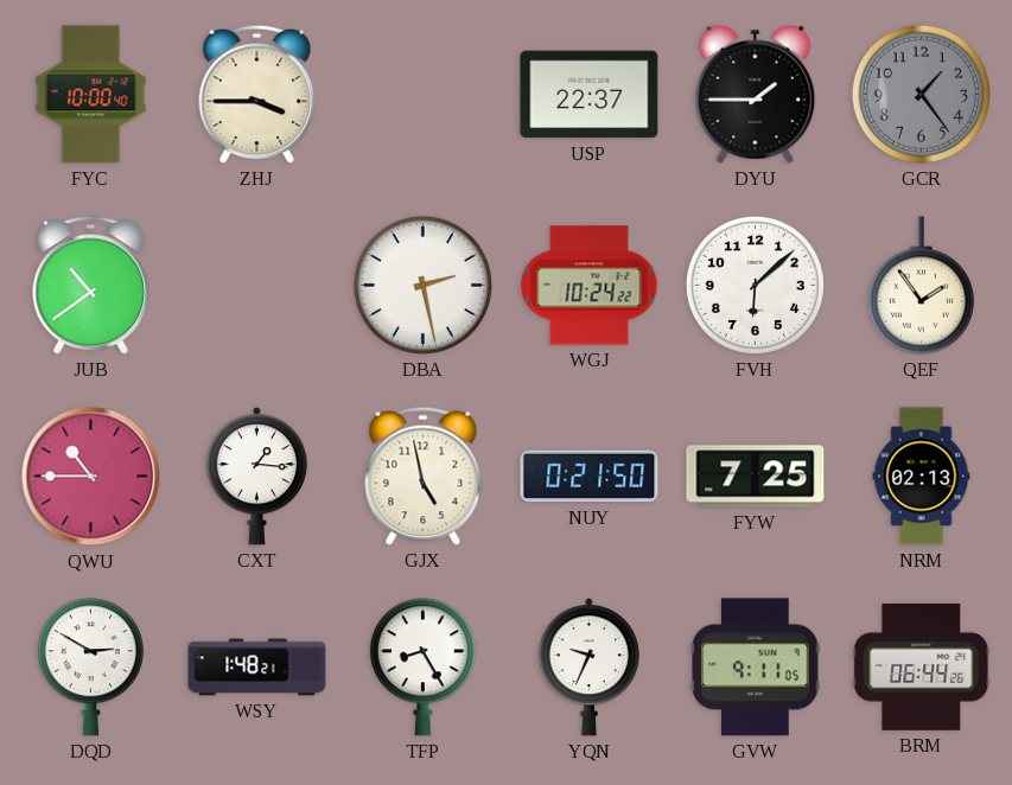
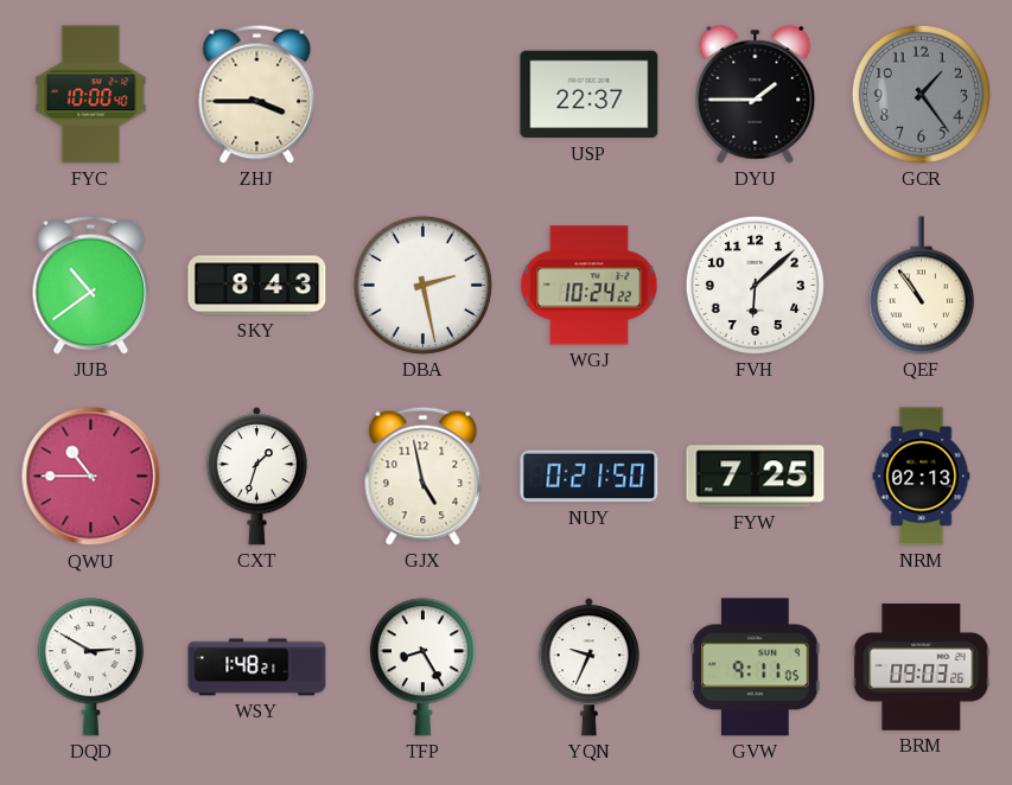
SKY: none -> 8:43
QEF: 1:54 -> 10:54
CXT: 1:16 -> 1:33
BRM: 06:44 -> 09:03
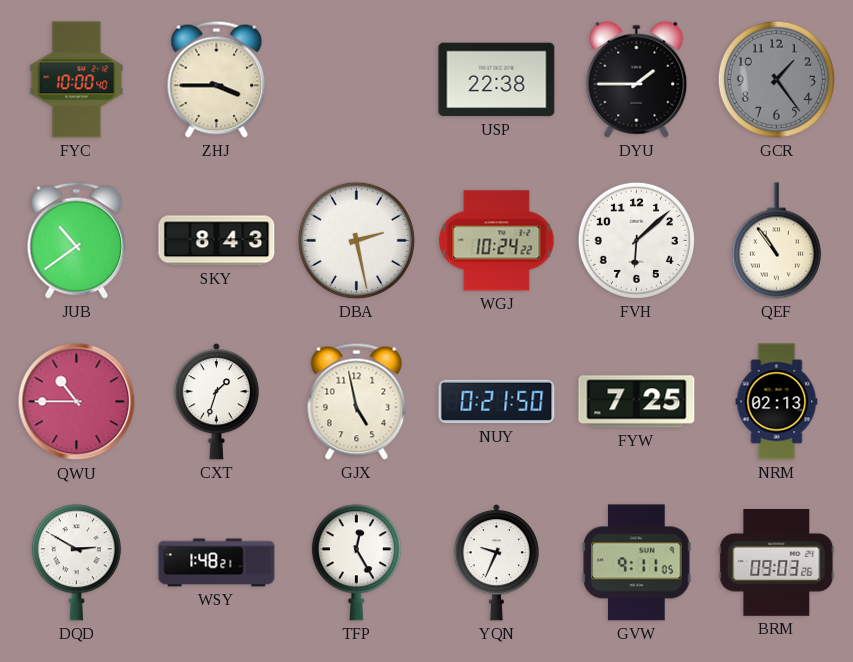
USP: 22:37 -> 22:38
TFP: 8:25 -> 12:25
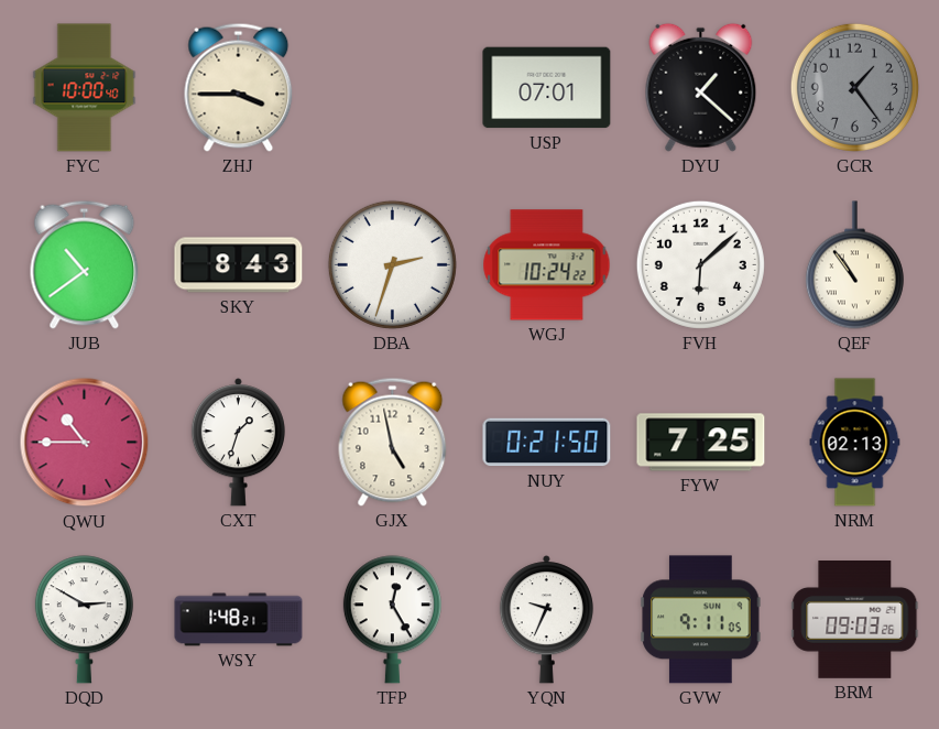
USP: 22:38 -> 07:01
DYU: 1:45 -> 1:22
DBA: 2:28 -> 2:33
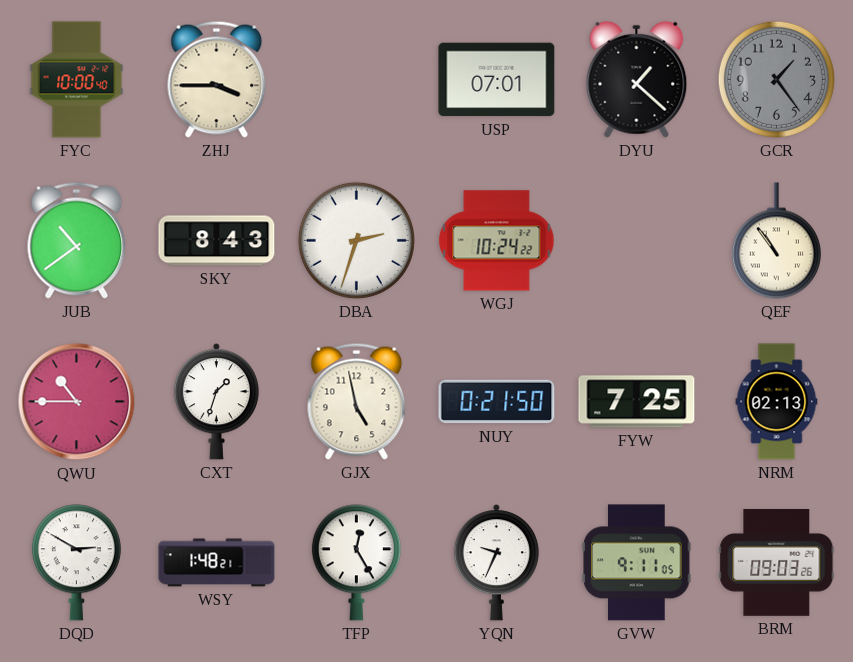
FVH: 6:08 -> none
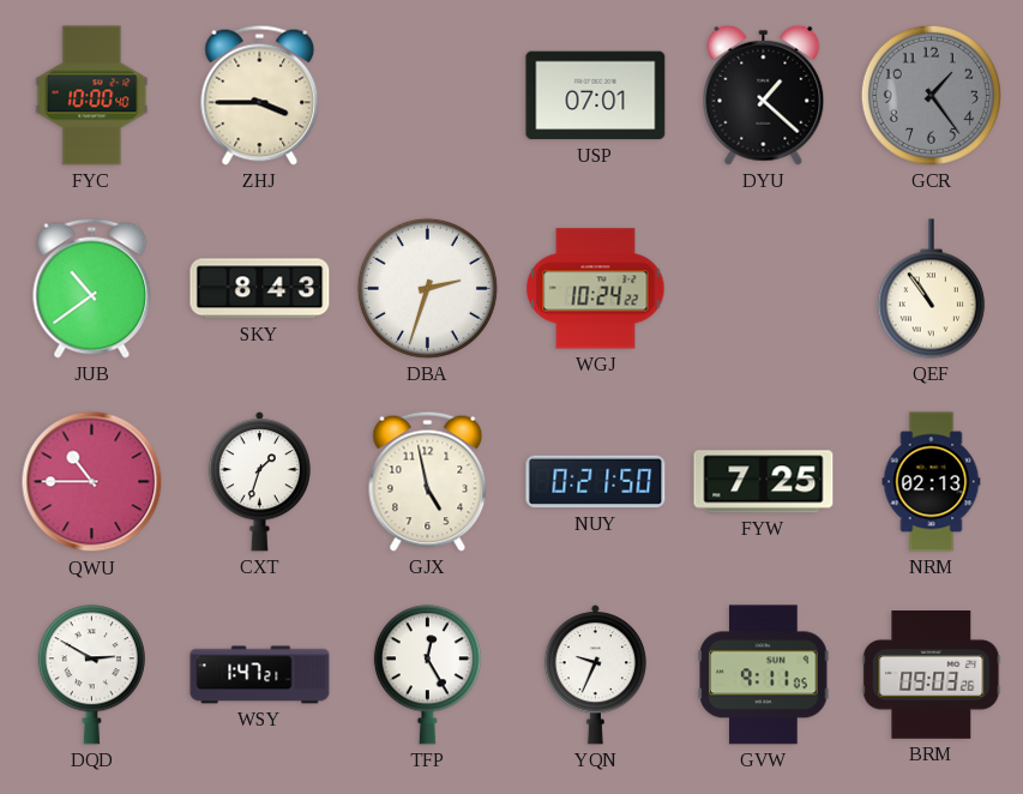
WSY: 1:48 -> 1:47
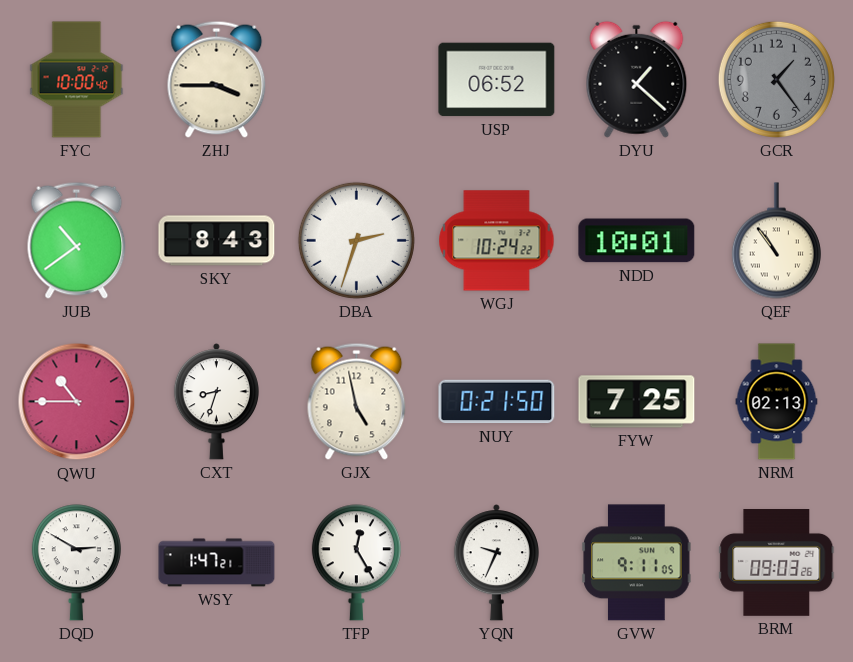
USP: 07:01 -> 06:52
NDD: none -> 10:01
CXT: 1:33 -> 8:33
